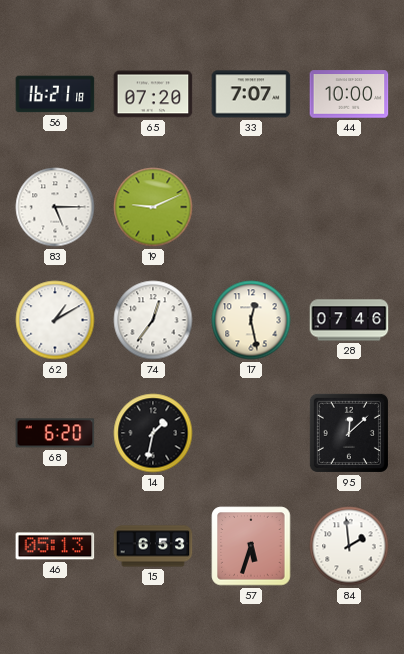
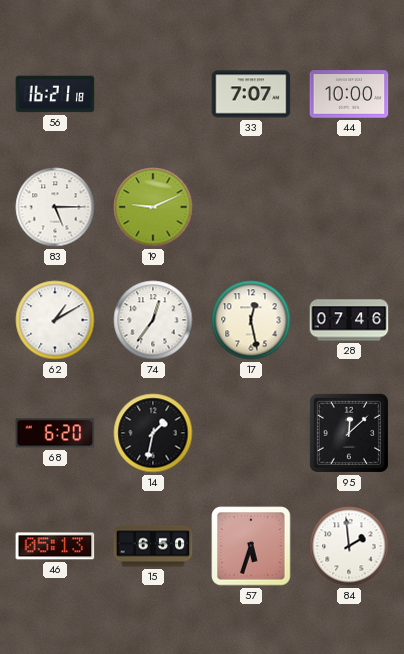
65: 07:20 -> none
15: 6:53 -> 6:50
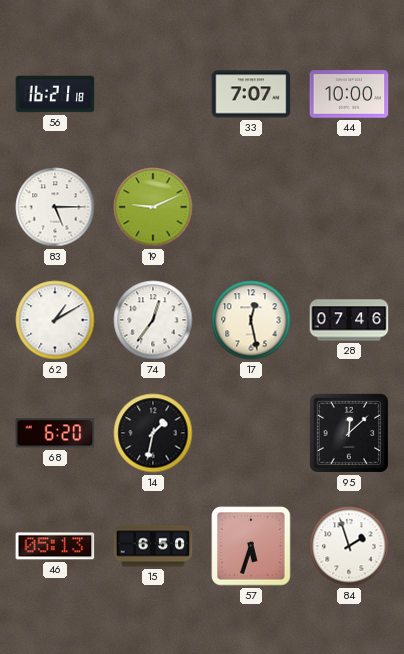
84: 1:59 -> 1:57
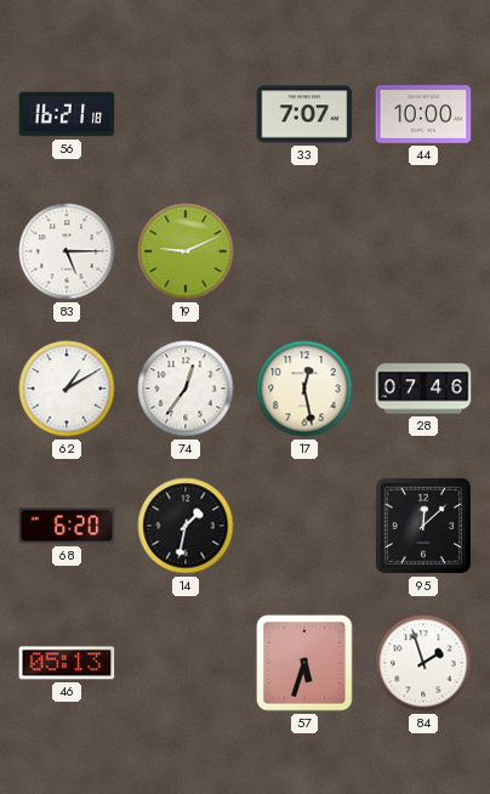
15: 6:50 -> none
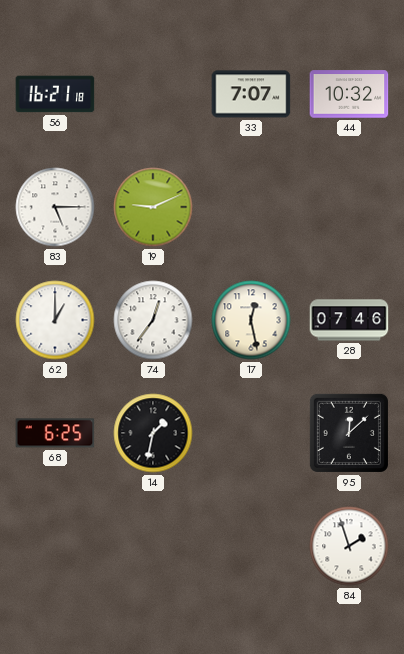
44: 10:00 -> 10:32
62: 1:10 -> 1:00
68: 6:20 -> 6:25
46: 05:13 -> none
57: 5:33 -> none
